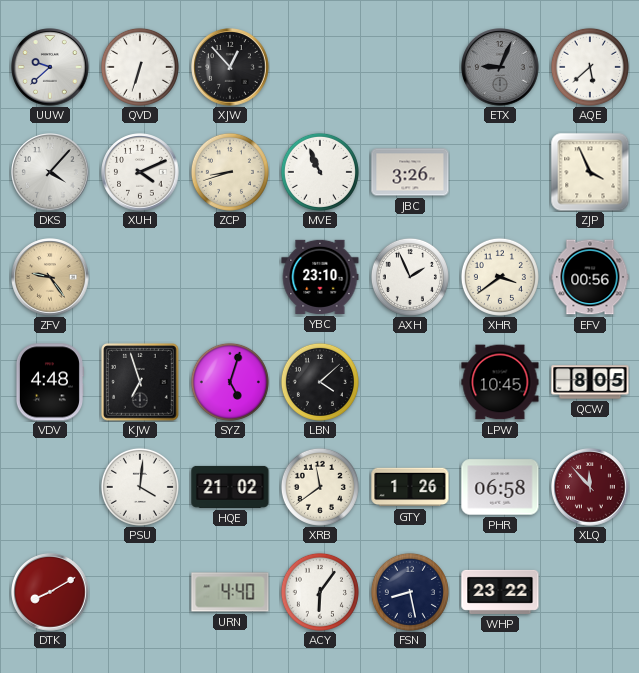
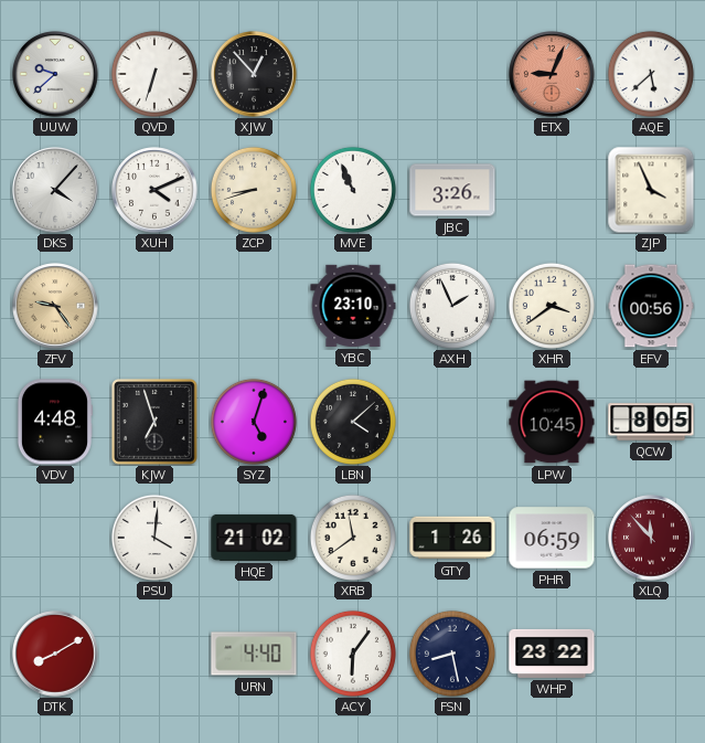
ETX dial: grey -> salmon
PHR: 06:58 -> 06:59
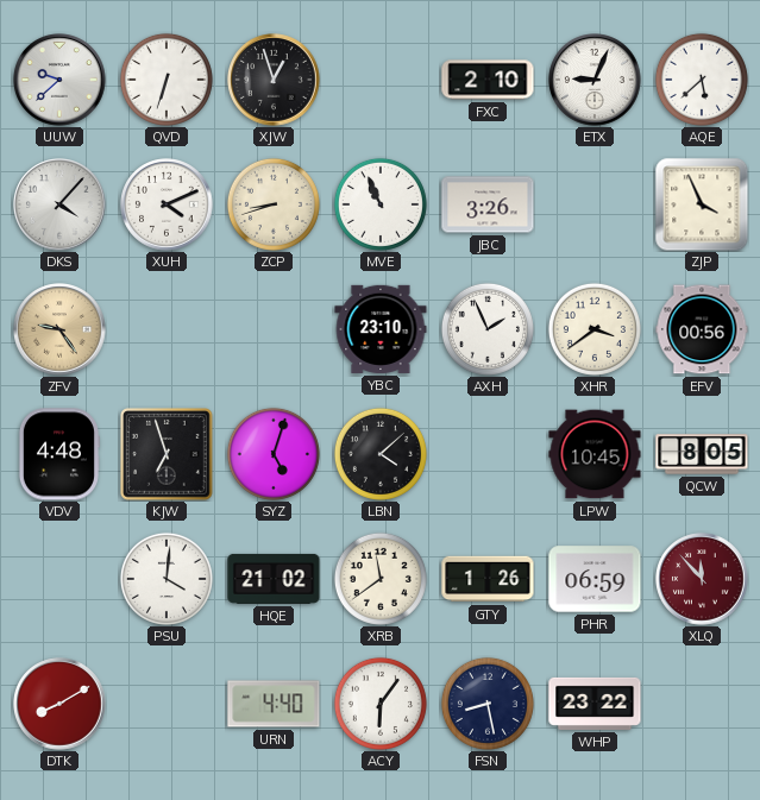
XJW: 12:53 -> 12:57
FXC: none -> 2:10
ETX dial: salmon -> white
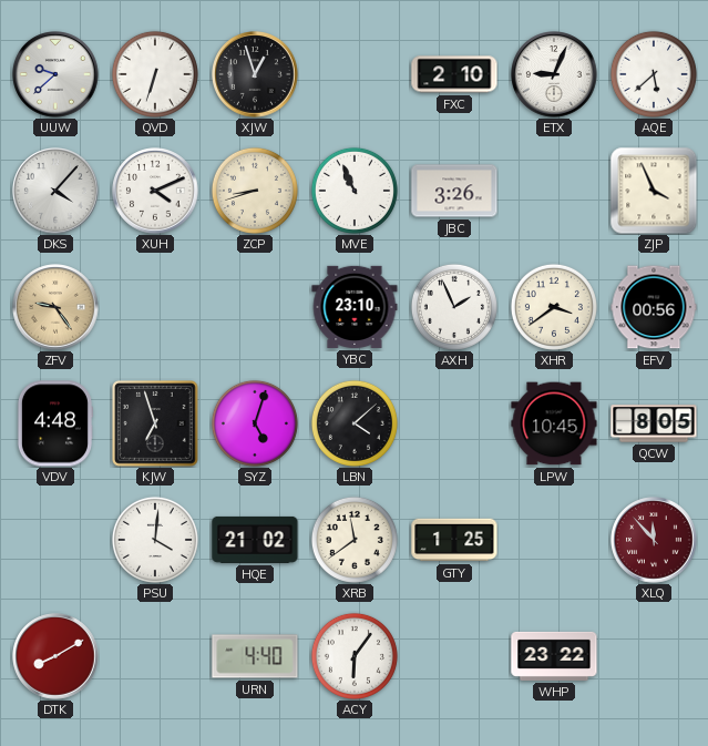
GTY: 1:26 -> 1:25
PHR: 06:59 -> none
FSN: 8:28 -> none
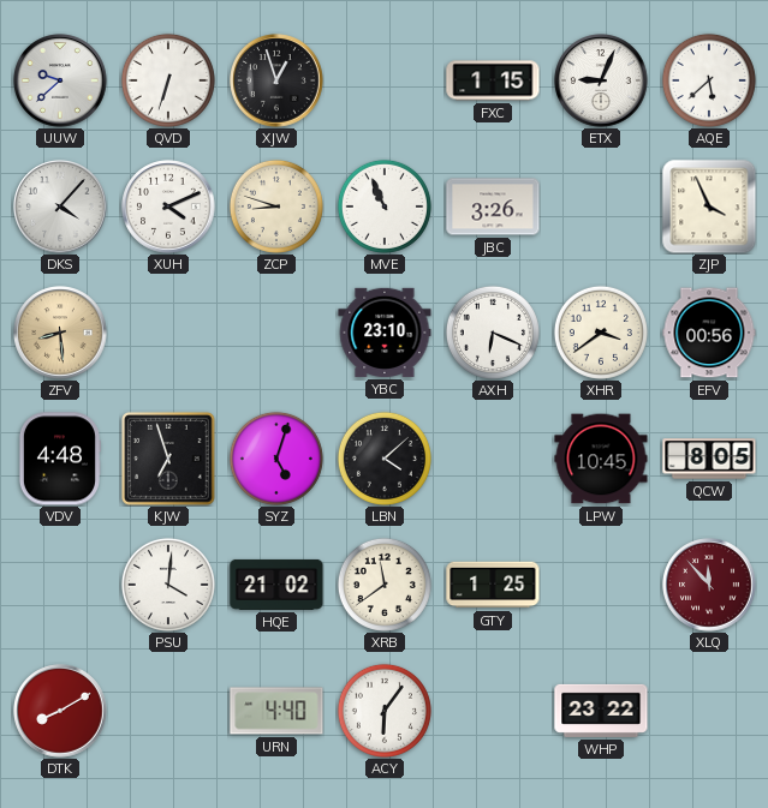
FXC: 2:10 -> 1:15
ZCP: 8:42 -> 8:48
ZFV: 9:24 -> 8:29
AXH: 1:56 -> 6:19
